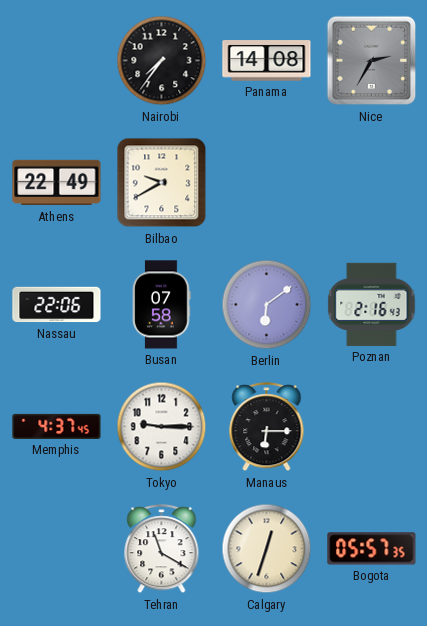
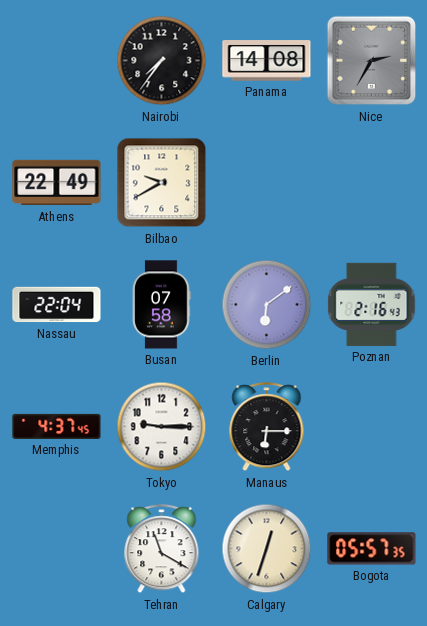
Nassau: 22:06 -> 22:04
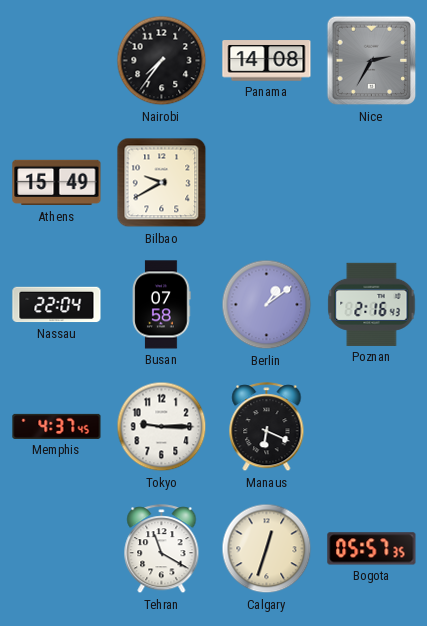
Athens: 22:49 -> 15:49
Berlin: 6:09 -> 1:09
Manaus: 6:15 -> 6:19
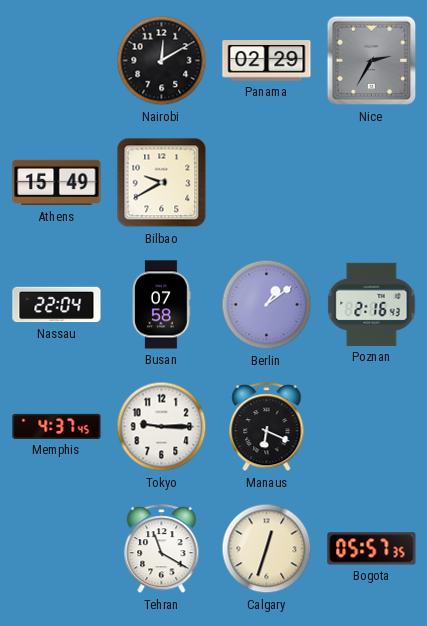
Nairobi: 7:36 -> 12:10
Panama: 14:08 -> 02:29
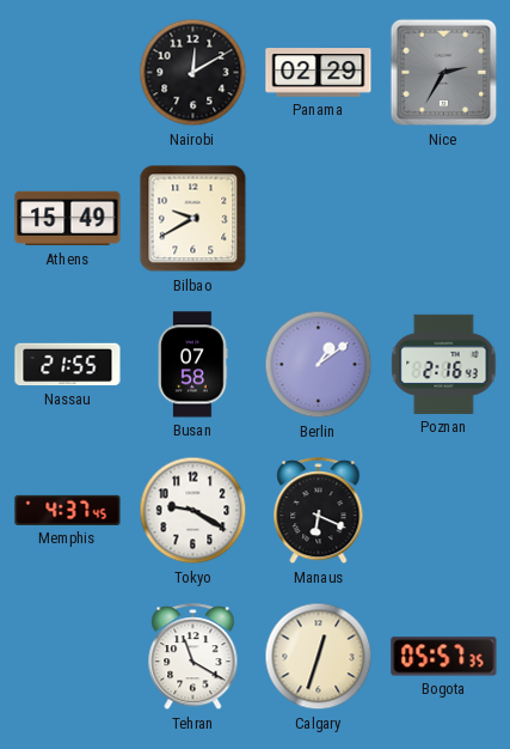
Nassau: 22:04 -> 21:55
Tokyo: 9:15 -> 9:20
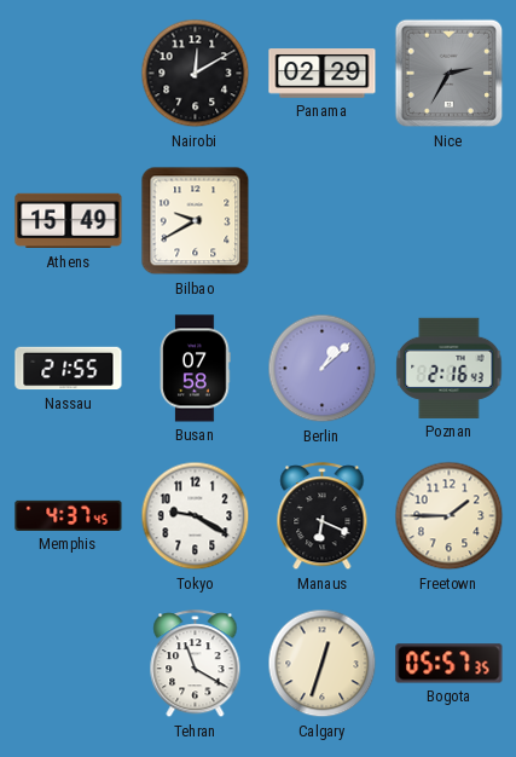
Berlin: 1:09 -> 1:08
Freetown: none -> 1:45
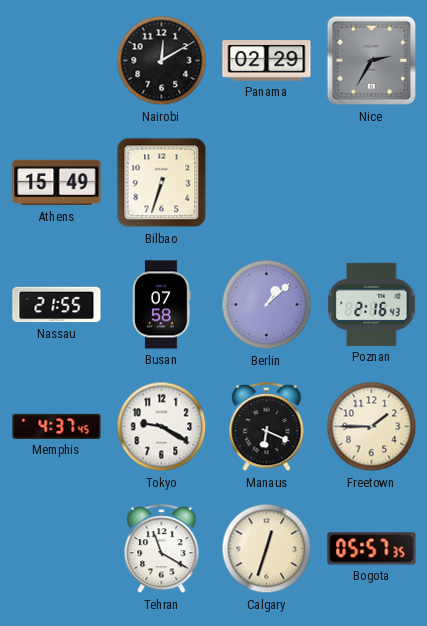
Bilbao: 9:40 -> 6:33
